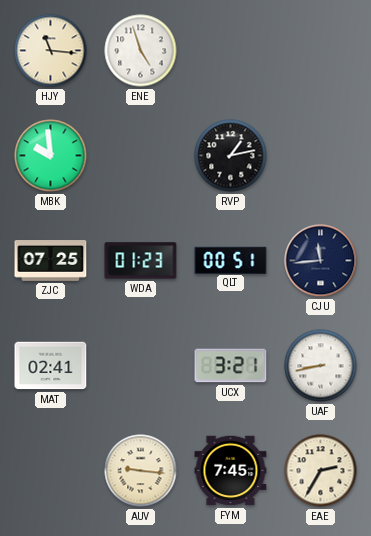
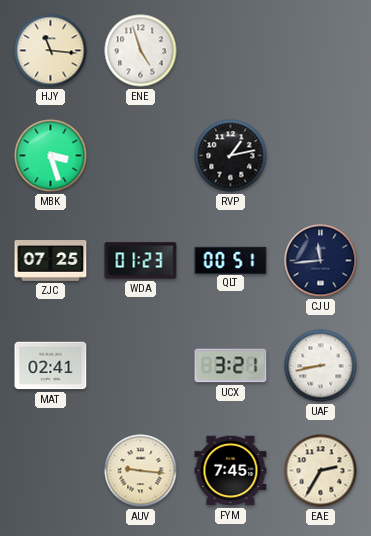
MBK: 9:59 -> 3:27
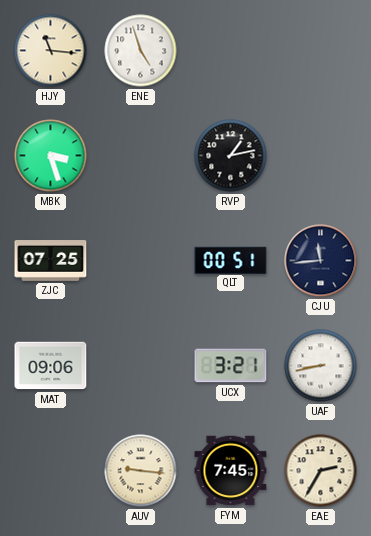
WDA: 01:23 -> none
MAT: 02:41 -> 09:06
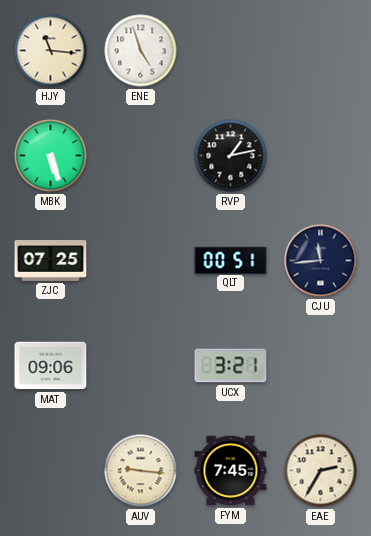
MBK: 3:27 -> 5:27
UAF: 8:43 -> none
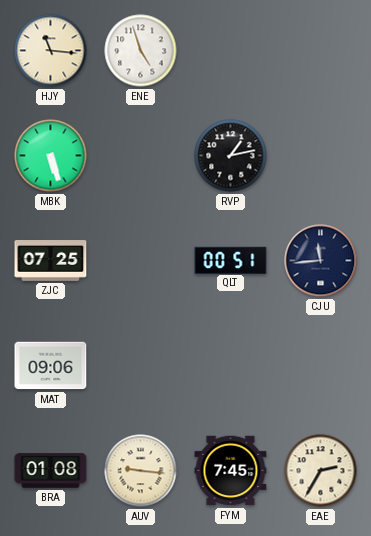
UCX: 3:21 -> none
BRA: none -> 01:08
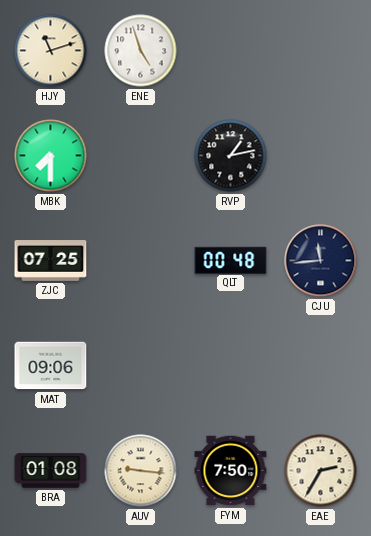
HJY: 11:16 -> 11:12
MBK: 5:27 -> 7:30
QLT: 00:51 -> 00:48
FYM: 7:45 -> 7:50
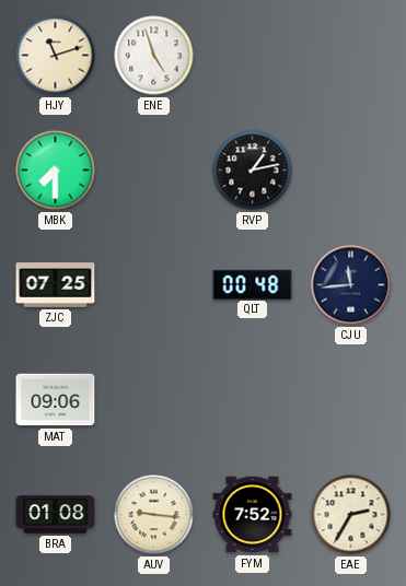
FYM: 7:50 -> 7:52
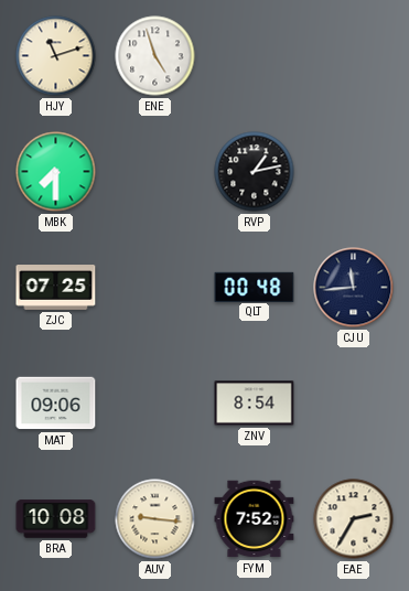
ZNV: none -> 8:54
BRA: 01:08 -> 10:08
